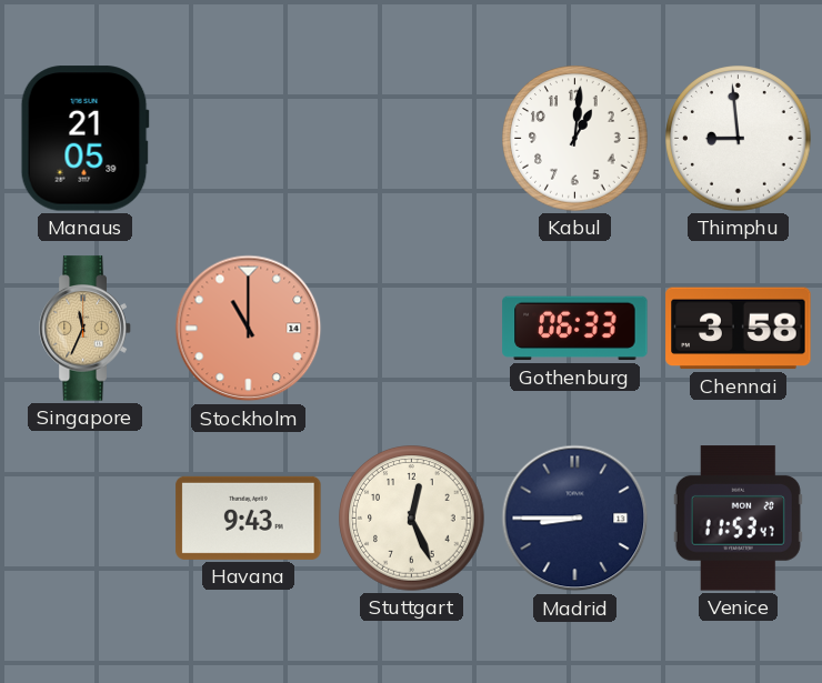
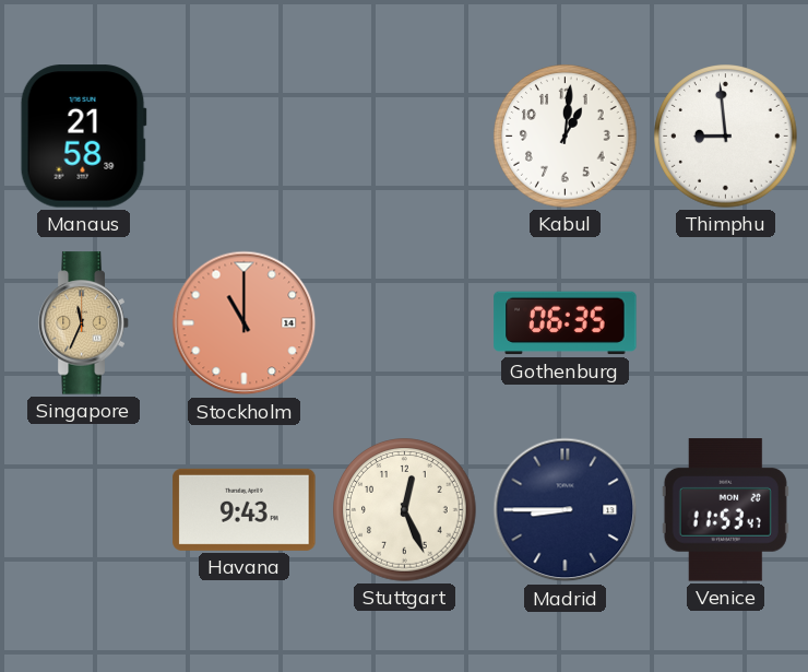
Manaus: 21:05 -> 21:58
Gothenburg: 06:33 -> 06:35
Chennai: 3:58 -> none
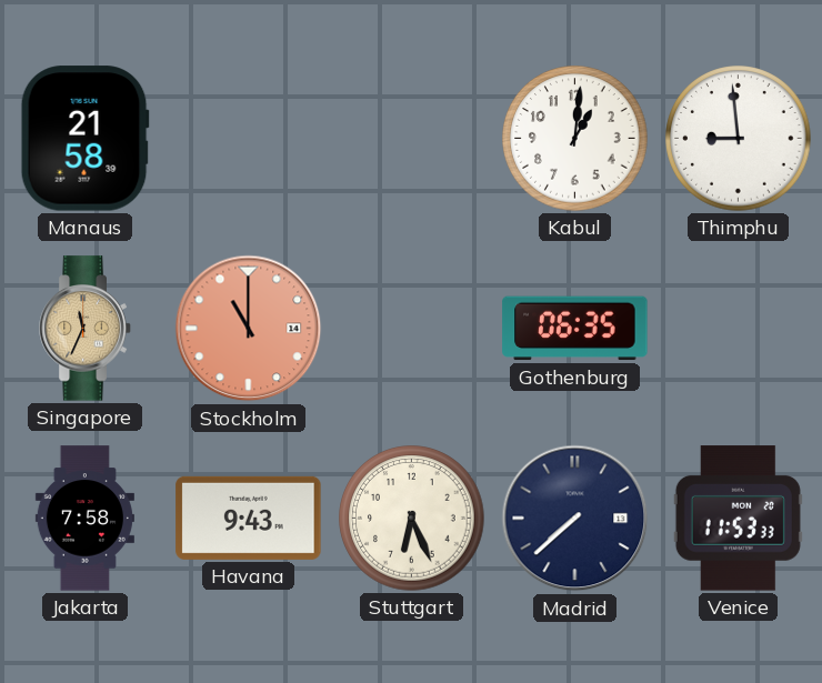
Jakarta: none -> 7:58
Stuttgart: 12:26 -> 6:26
Madrid: 8:45 -> 7:38
Venice: 11:53:47 -> 11:53:33
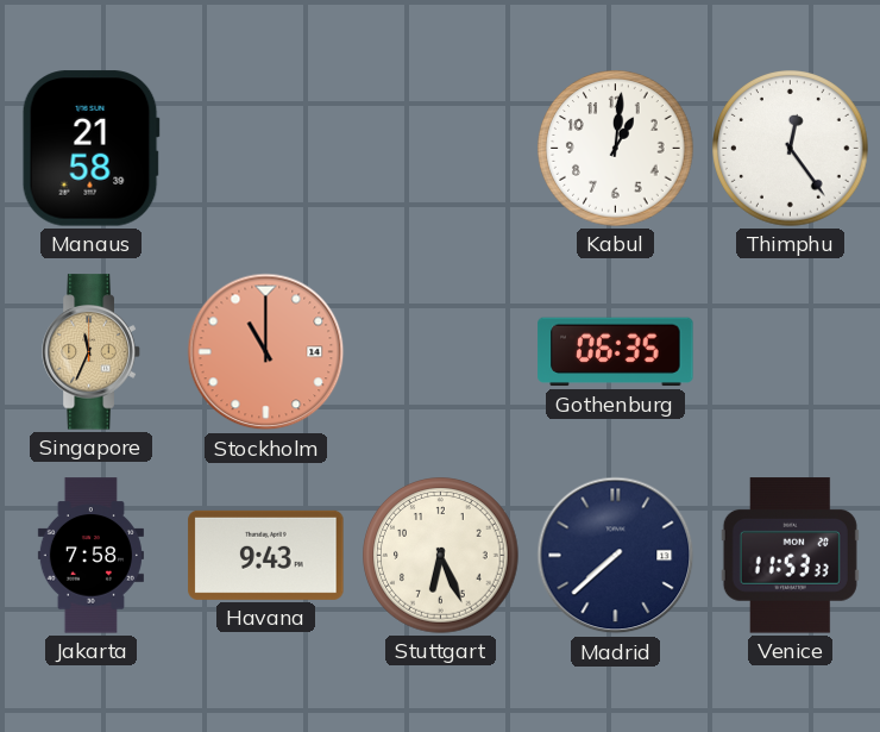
Thimphu: 8:59 -> 12:24
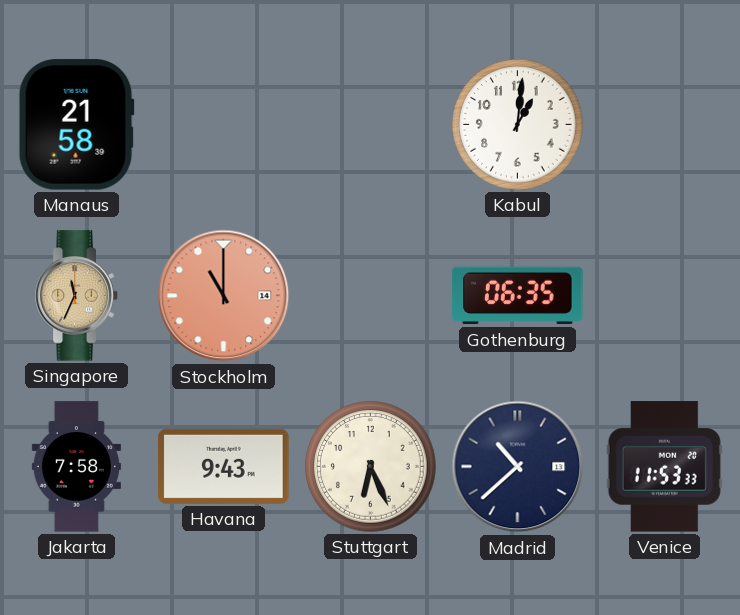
Thimphu: 12:24 -> none
Madrid: 7:38 -> 10:38
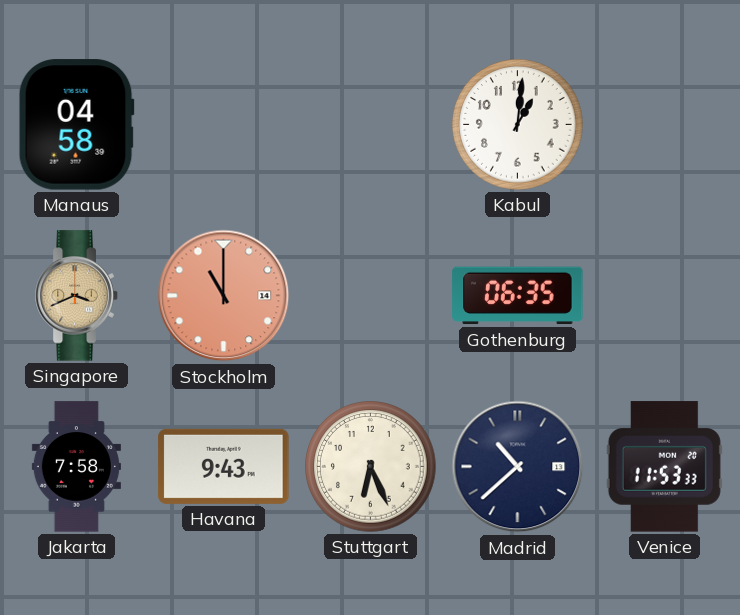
Manaus: 21:58 -> 04:58
Singapore: 11:34 -> 3:41
